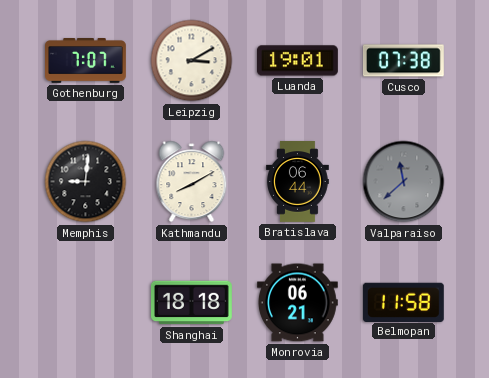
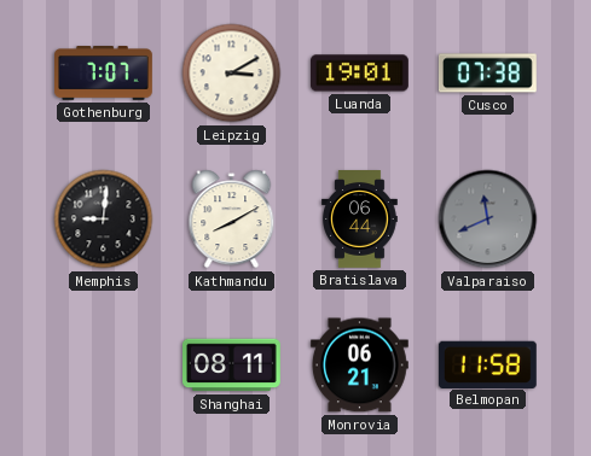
Valparaiso: 11:38 -> 11:41
Shanghai: 18:18 -> 08:11
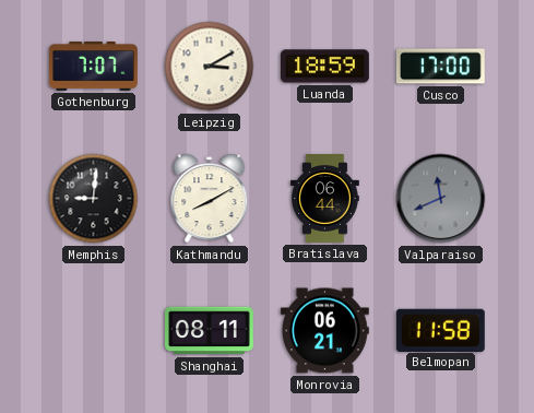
Luanda: 19:01 -> 18:59
Cusco: 07:38 -> 17:00
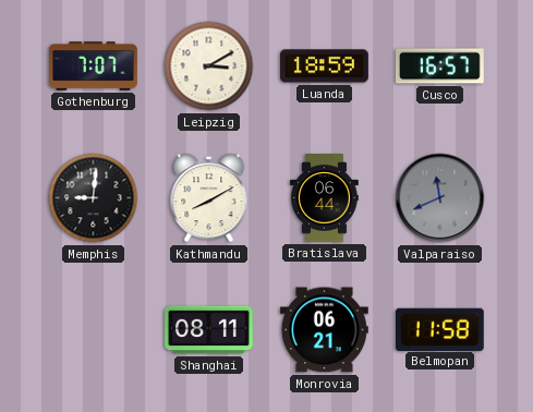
Cusco: 17:00 -> 16:57
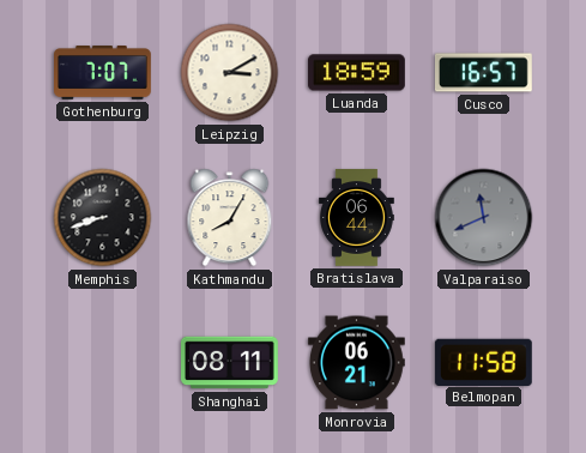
Memphis: 9:01 -> 8:42
Kathmandu: 8:10 -> 8:05
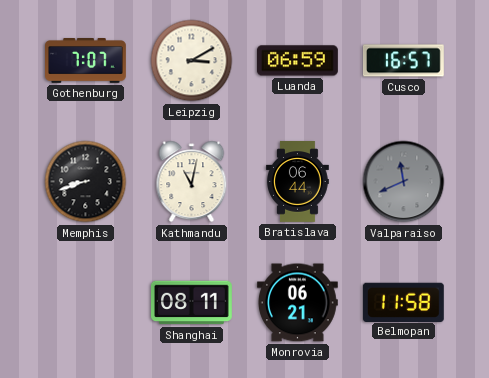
Luanda: 18:59 -> 06:59
Kathmandu: 8:05 -> 11:02
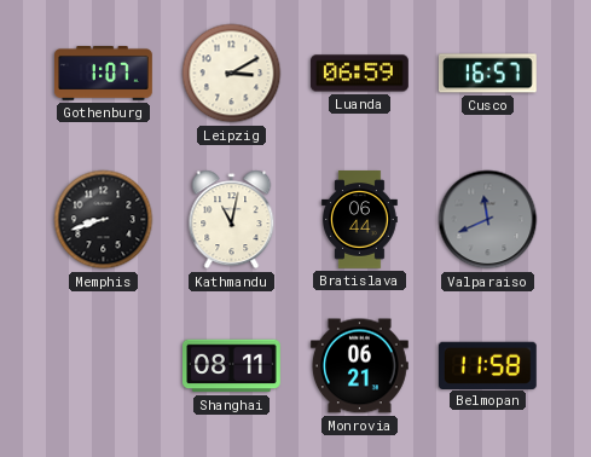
Gothenburg: 7:07 -> 1:07
